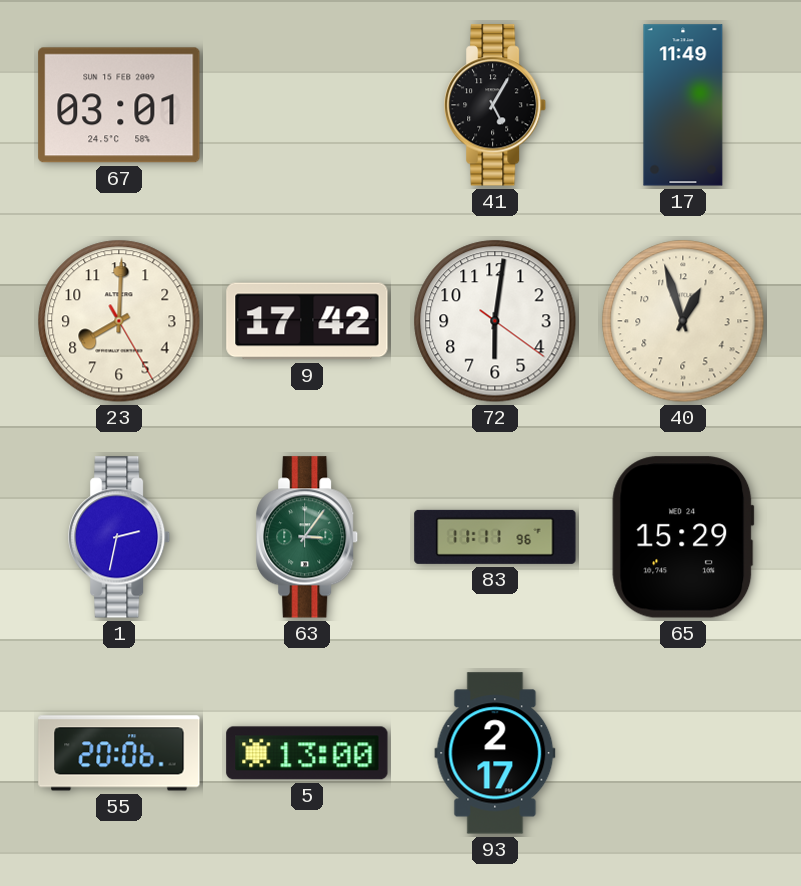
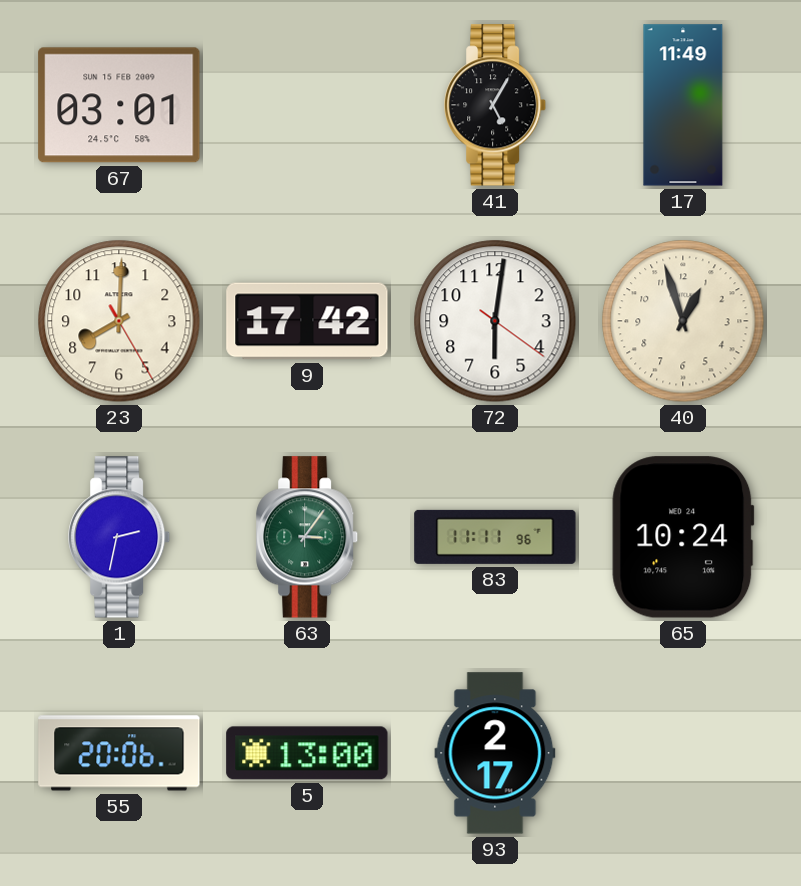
65: 15:29 -> 10:24
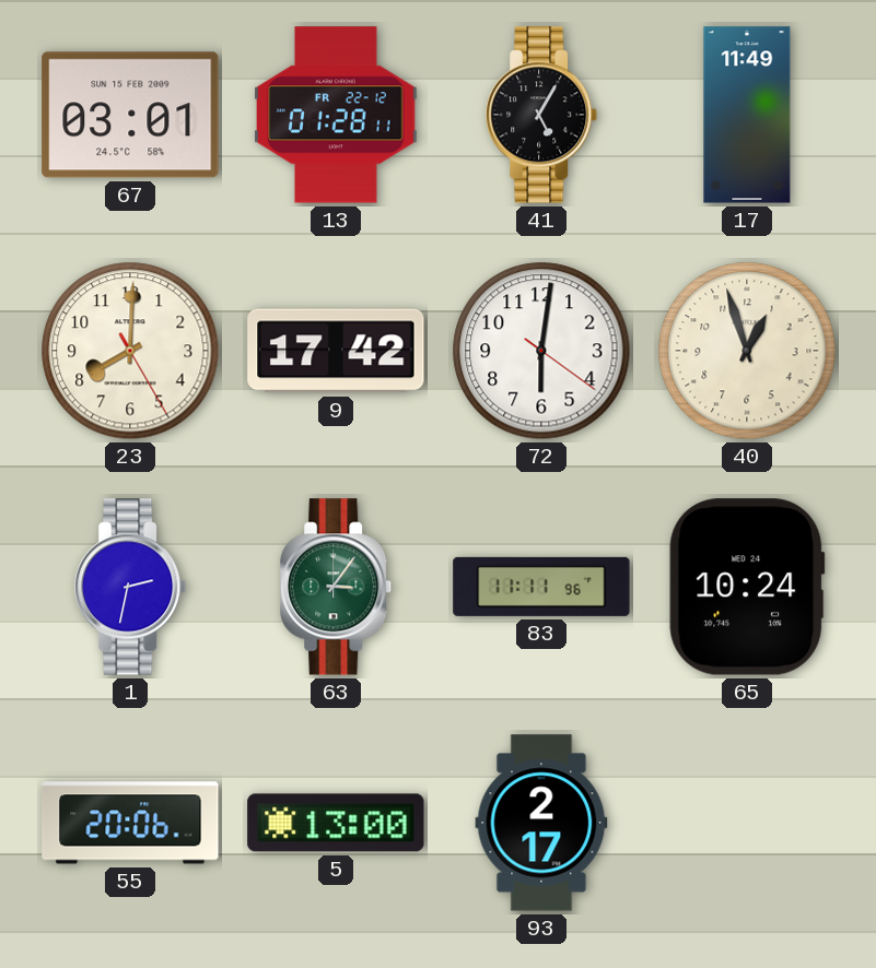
13: none -> 01:28
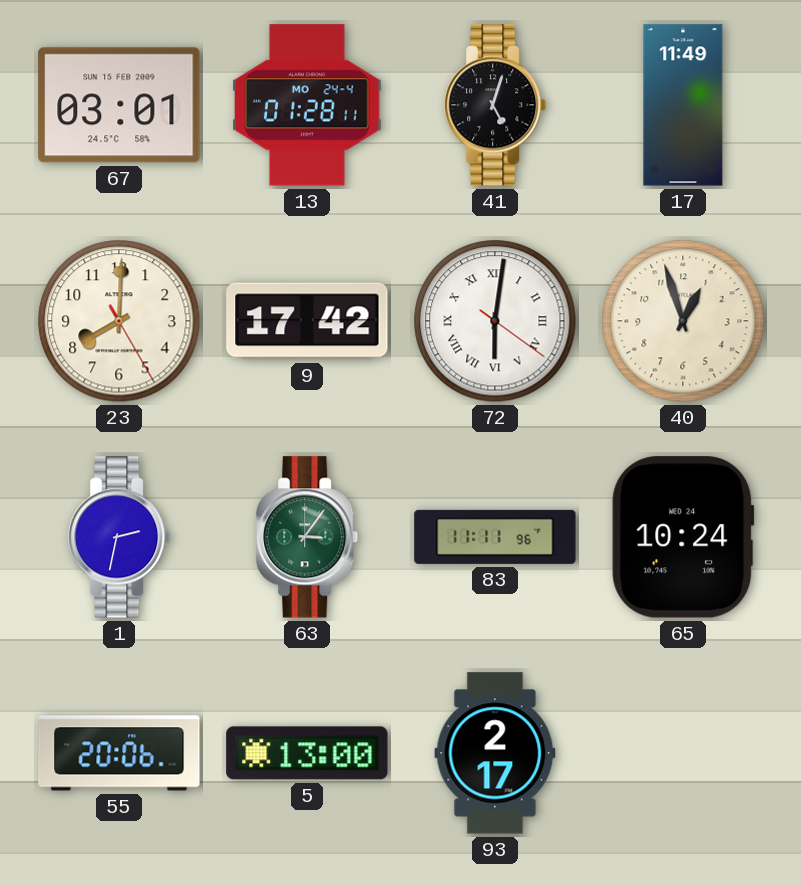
13 date: FR 22-12 -> MO 24-4
41: 5:05 -> 5:03
72 numerals: Arabic -> Roman
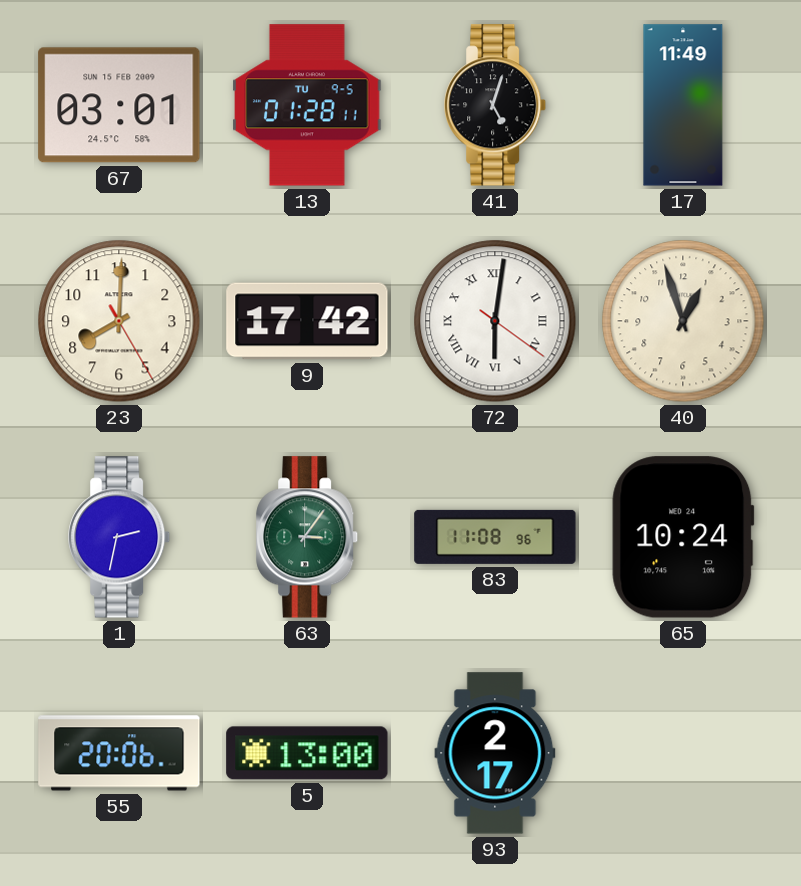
13 date: MO 24-4 -> TU 9-5
83: 11:11 -> 11:08
